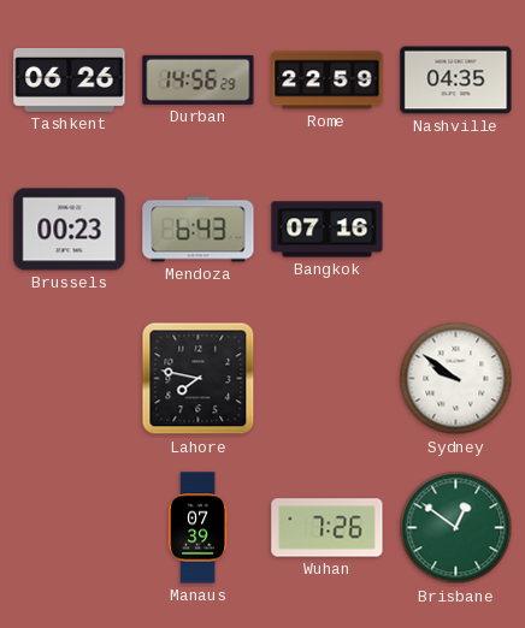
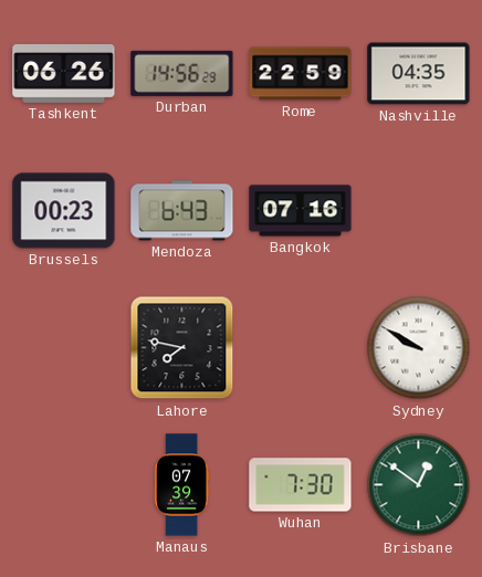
Sydney: 9:51 -> 9:50
Wuhan: 7:26 -> 7:30
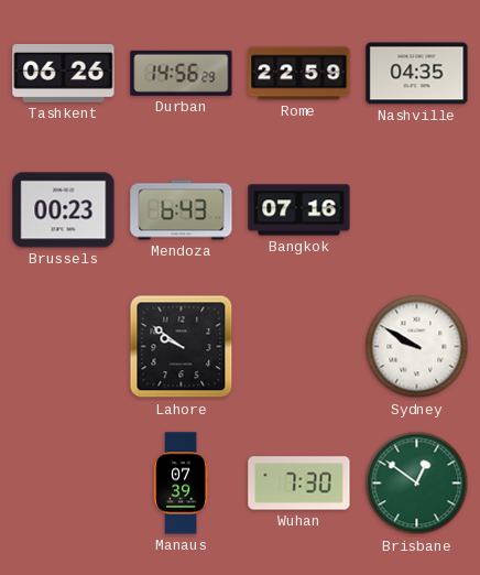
Lahore: 7:47 -> 9:51
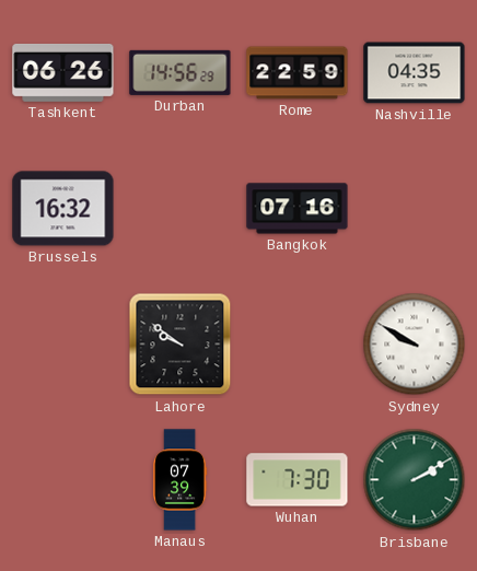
Brussels: 00:23 -> 16:32
Mendoza: 6:43 -> none
Brisbane: 12:51 -> 2:10
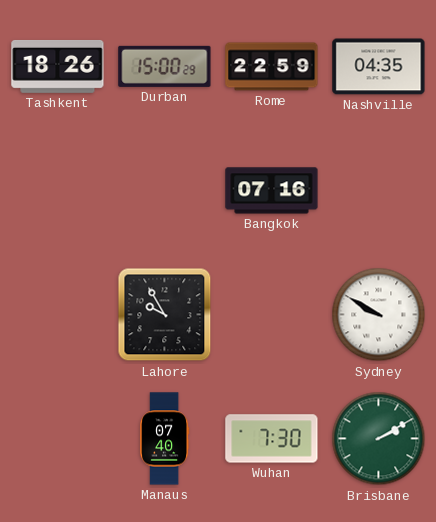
Tashkent: 06:26 -> 18:26
Durban: 14:56 -> 15:00
Brussels: 16:32 -> none
Lahore: 9:51 -> 9:55
Manaus: 07:39 -> 07:40
